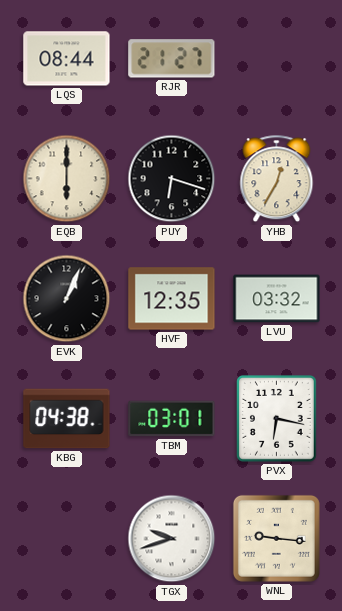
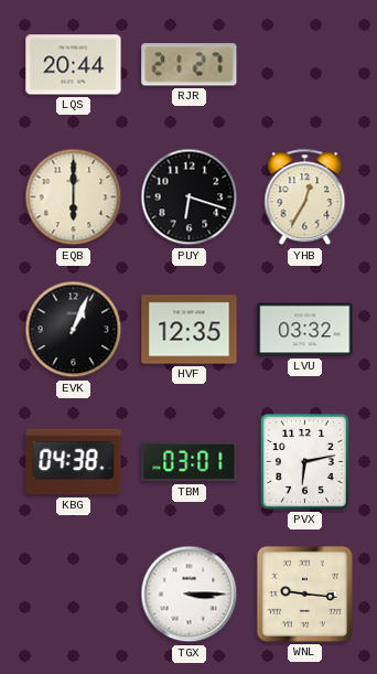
LQS: 08:44 -> 20:44
PVX: 6:17 -> 6:13
TGX: 9:42 -> 3:15
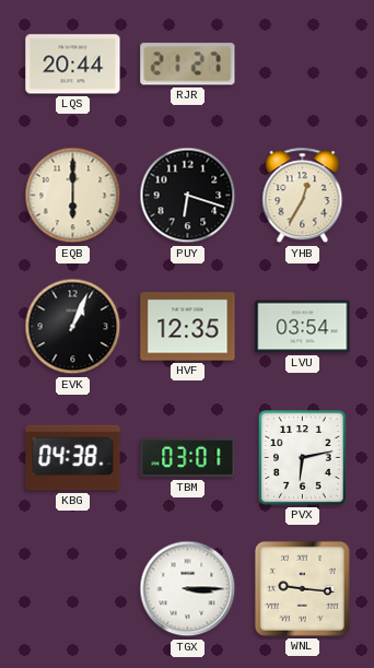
LVU: 03:32 -> 03:54
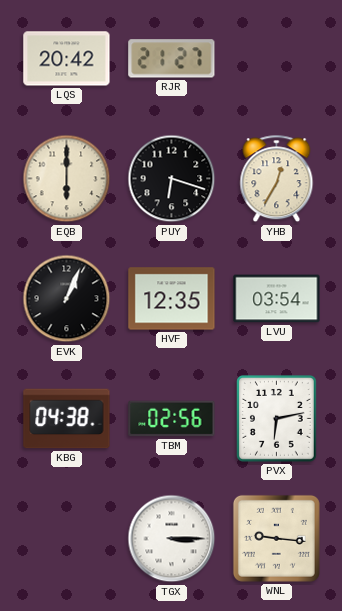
LQS: 20:44 -> 20:42
TBM: 03:01 -> 02:56
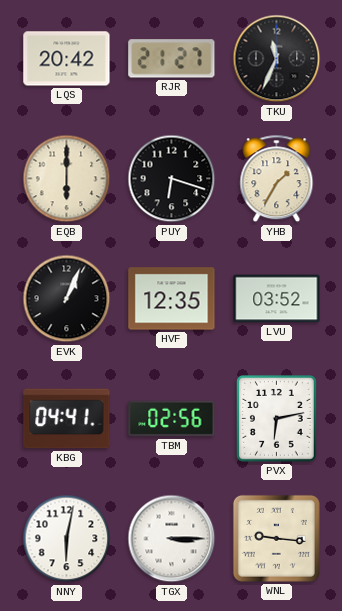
TKU: none -> 11:34
YHB: 12:35 -> 1:35
LVU: 03:54 -> 03:52
KBG: 04:38 -> 04:41
NNY: none -> 6:02
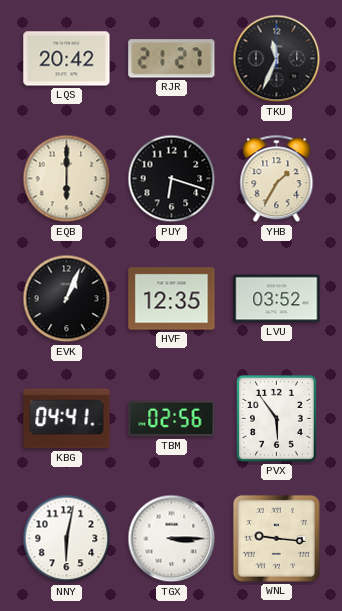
PVX: 6:13 -> 5:54
